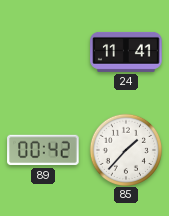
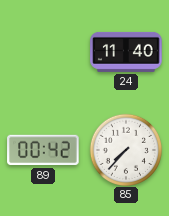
24: 11:41 -> 11:40
85: 1:37 -> 7:37
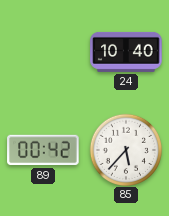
24: 11:40 -> 10:40
85: 7:37 -> 5:37
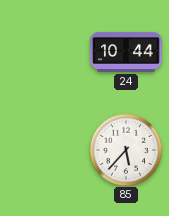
24: 10:40 -> 10:44
89: 00:42 -> none
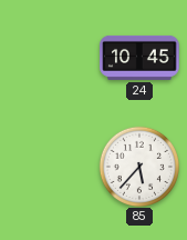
24: 10:44 -> 10:45
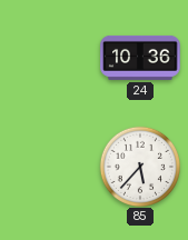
24: 10:45 -> 10:36
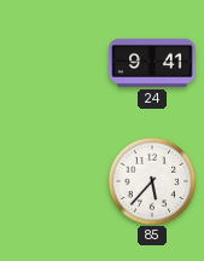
24: 10:36 -> 9:41
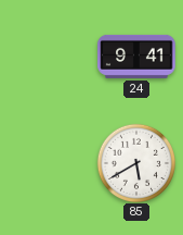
85: 5:37 -> 5:40
